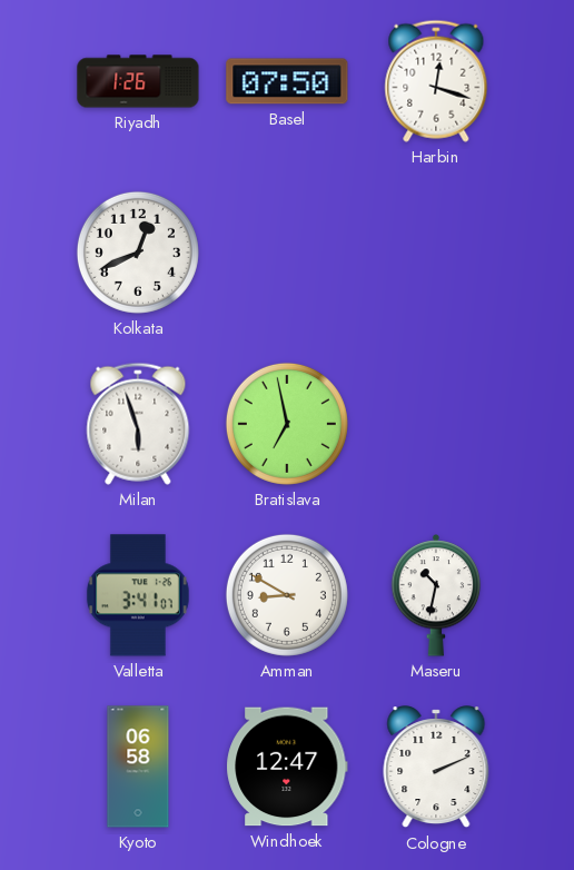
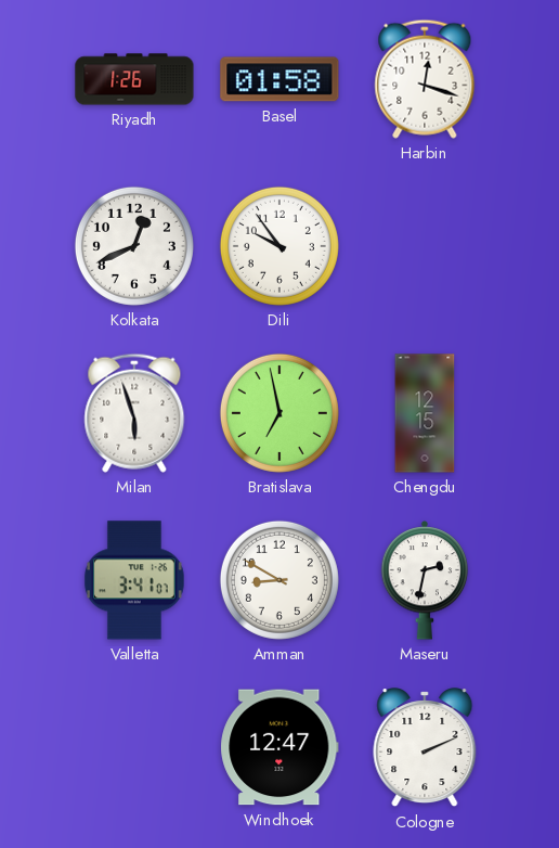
Basel: 07:50 -> 01:58
Dili: none -> 9:54
Chengdu: none -> 12:15
Maseru: 10:32 -> 2:32
Kyoto: 06:58 -> none
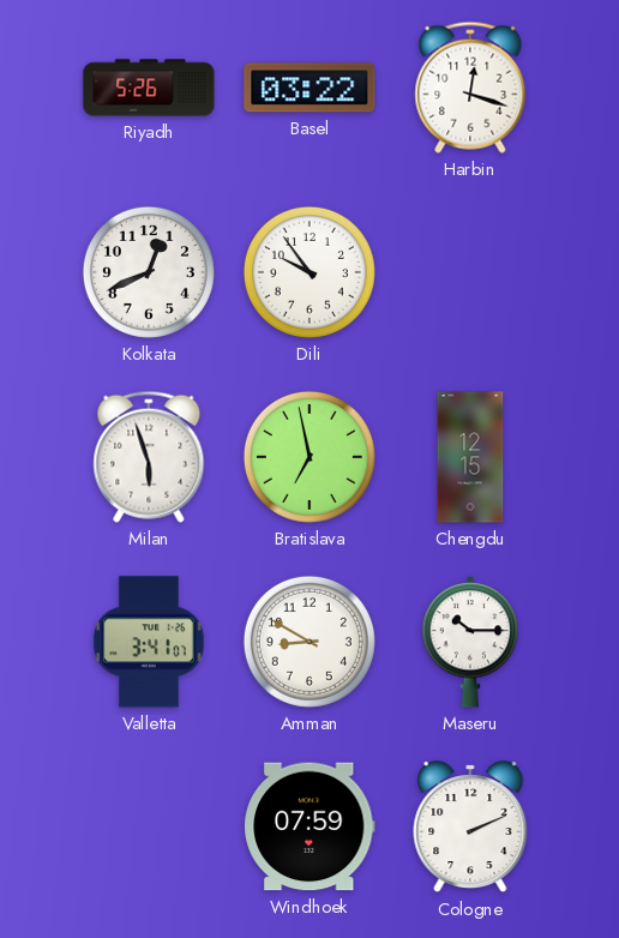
Riyadh: 1:26 -> 5:26
Basel: 01:58 -> 03:22
Maseru: 2:32 -> 10:15
Windhoek: 12:47 -> 07:59
